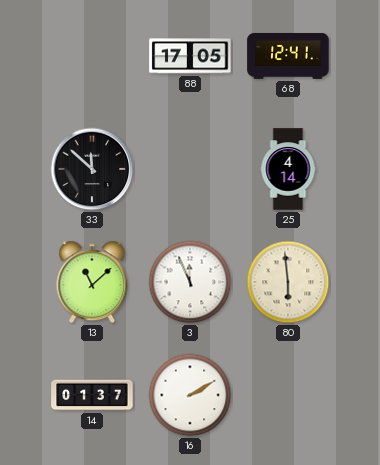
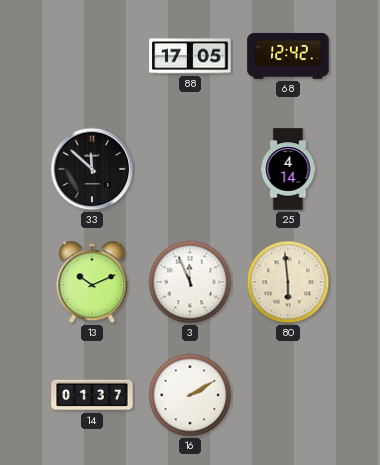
68: 12:41 -> 12:42
13: 11:08 -> 10:11
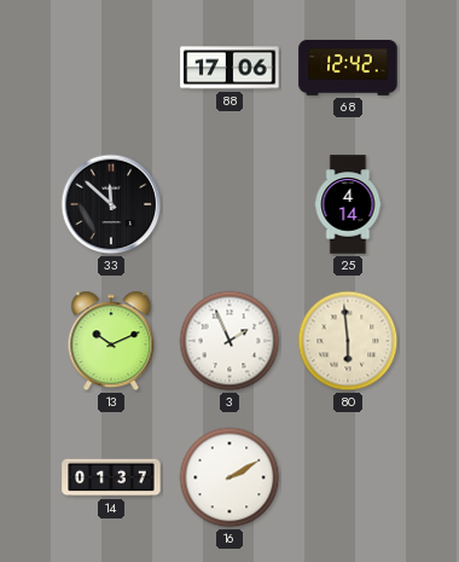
88: 17:05 -> 17:06
3: 11:56 -> 1:56
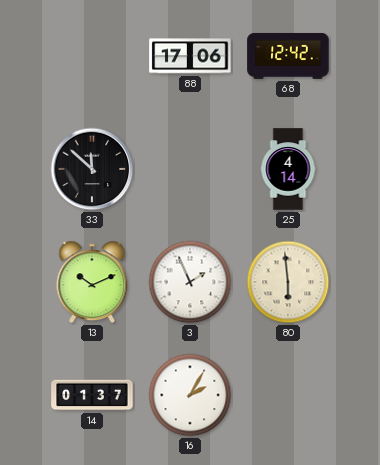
16: 2:10 -> 2:05
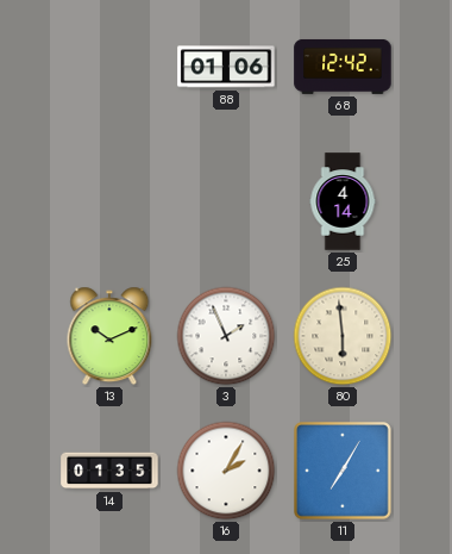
88: 17:06 -> 01:06
33: 11:52 -> none
14: 01:37 -> 01:35
11: none -> 7:05
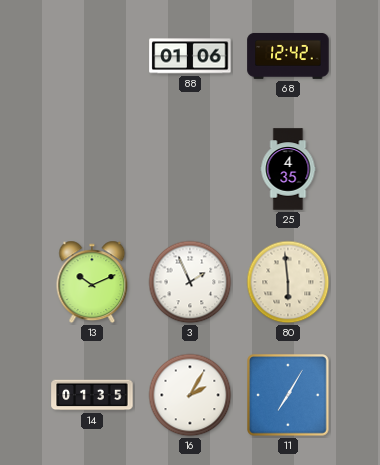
25: 4:14 -> 4:35
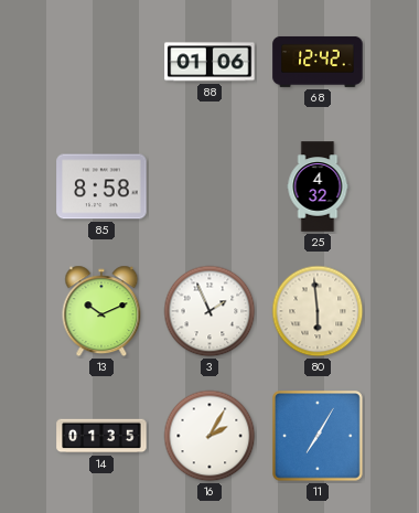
85: none -> 8:58
25: 4:35 -> 4:32
